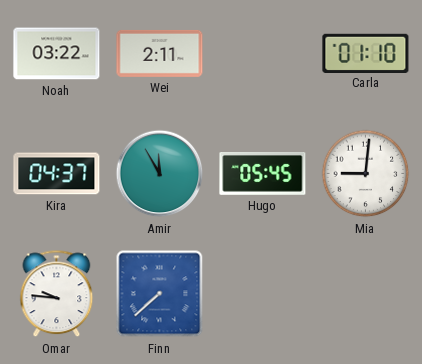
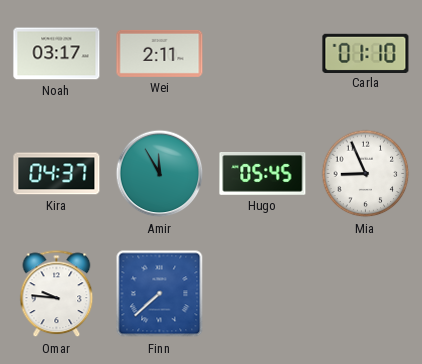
Noah: 03:22 -> 03:17
Mia: 9:01 -> 8:56
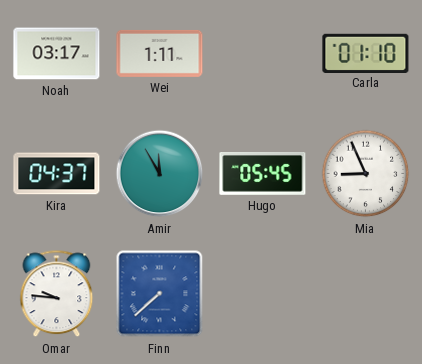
Wei: 2:11 -> 1:11
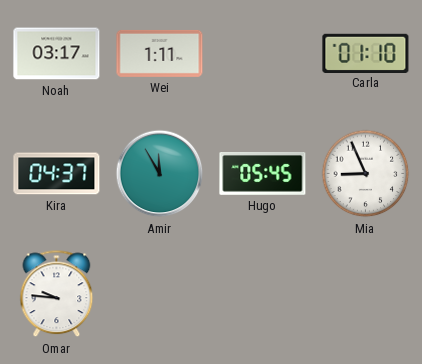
Finn: 7:38 -> none
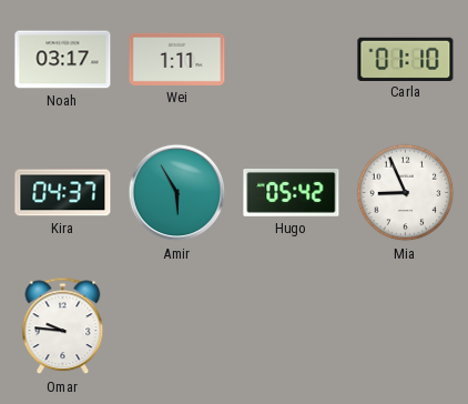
Amir: 11:55 -> 5:55
Hugo: 05:45 -> 05:42
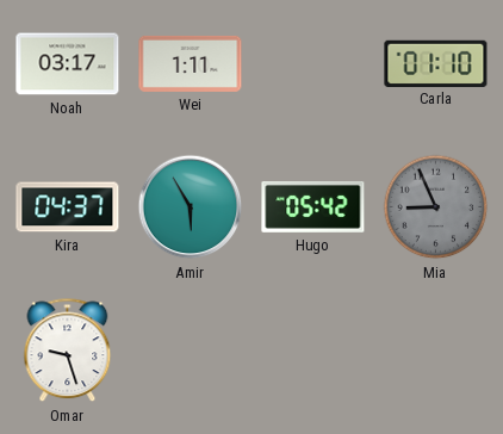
Mia dial: white -> grey
Omar: 9:46 -> 9:27
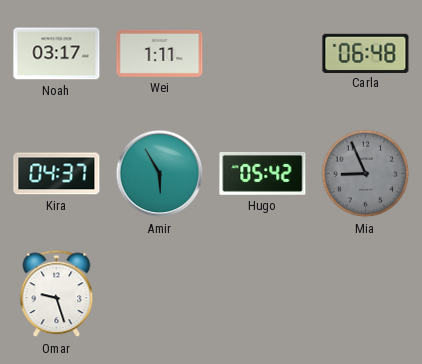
Carla: 01:10 -> 06:48
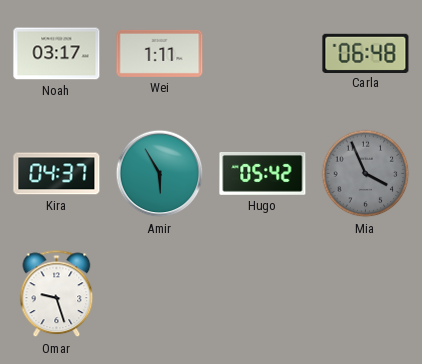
Mia: 8:56 -> 3:56
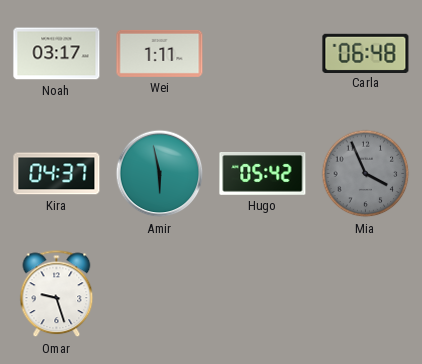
Amir: 5:55 -> 5:58
